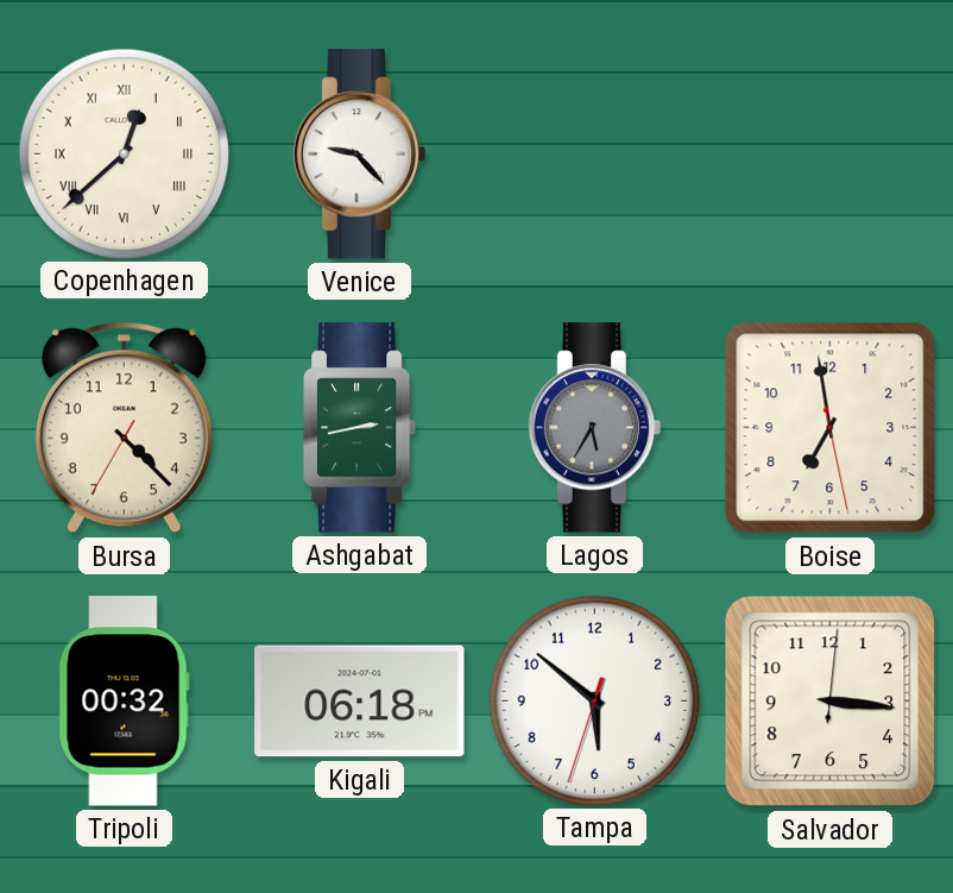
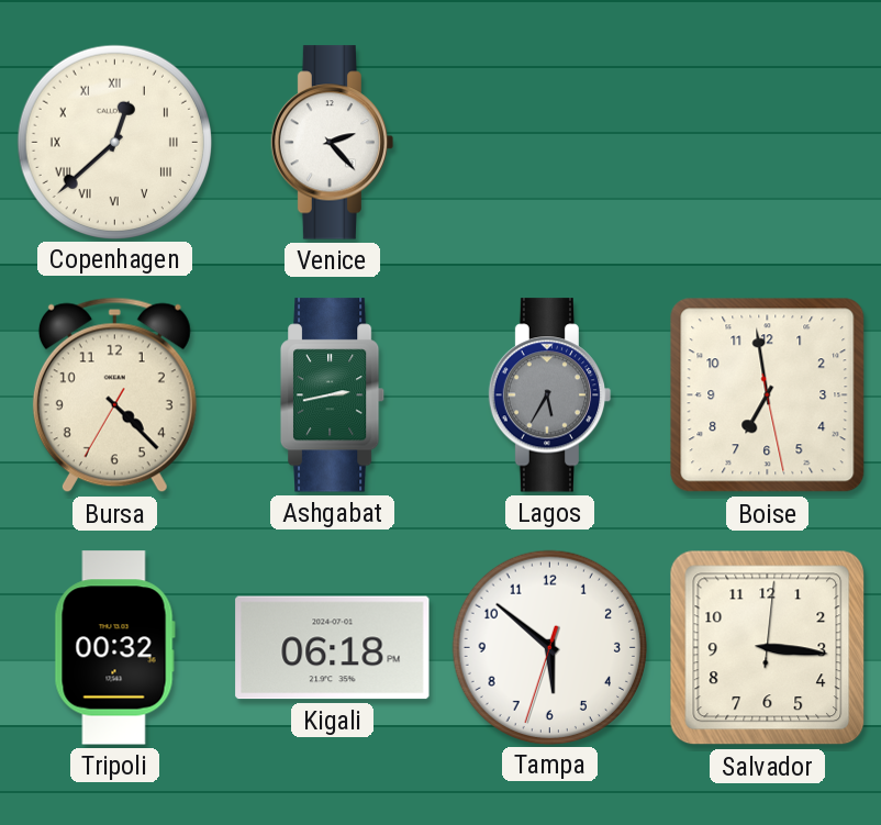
Venice: 9:23 -> 2:23
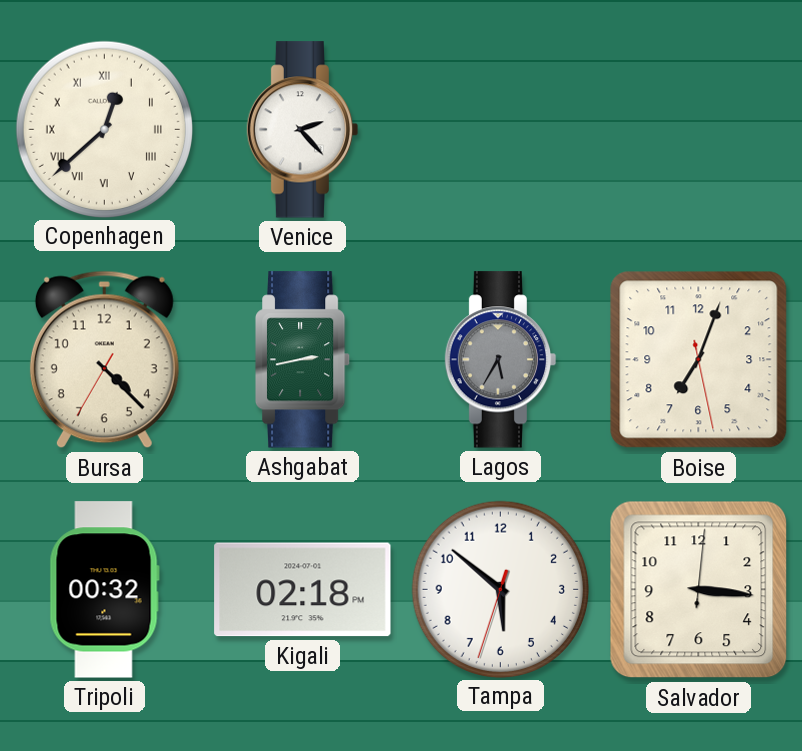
Boise: 6:58 -> 7:03
Kigali: 06:18 -> 02:18
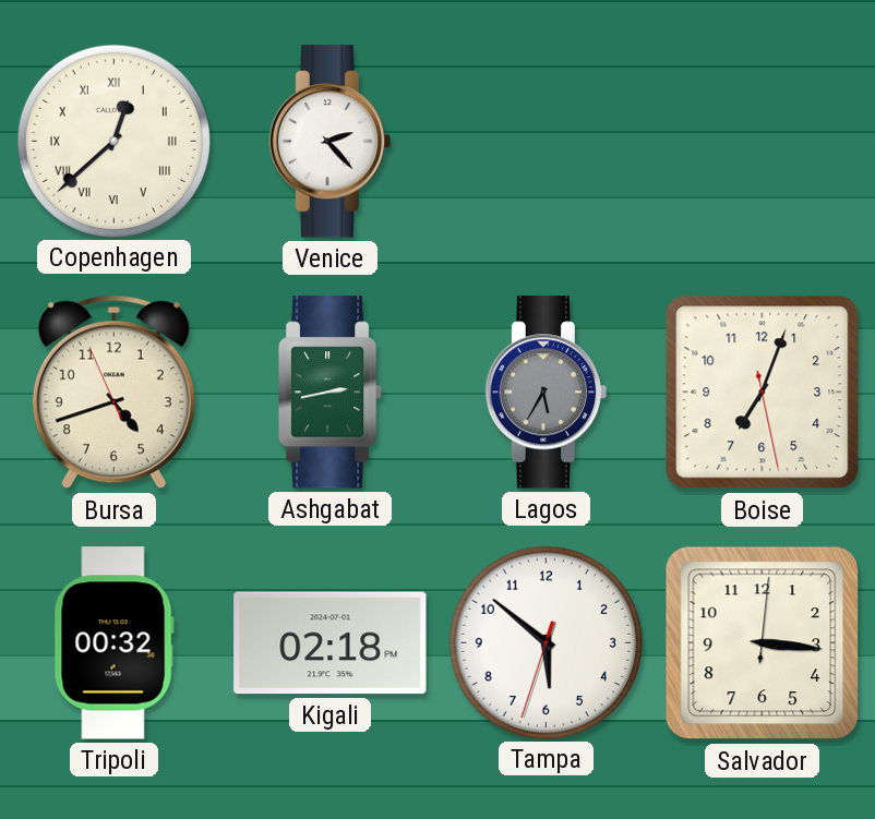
Bursa: 4:22 -> 4:41
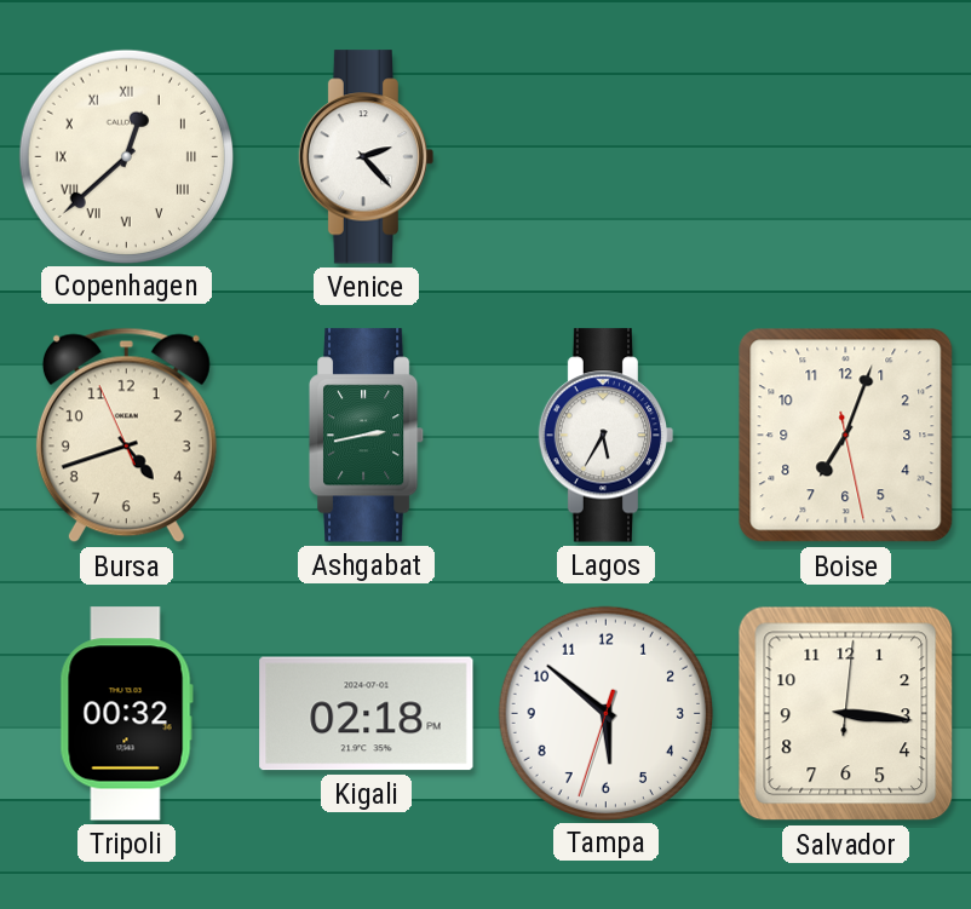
Lagos dial: grey -> white
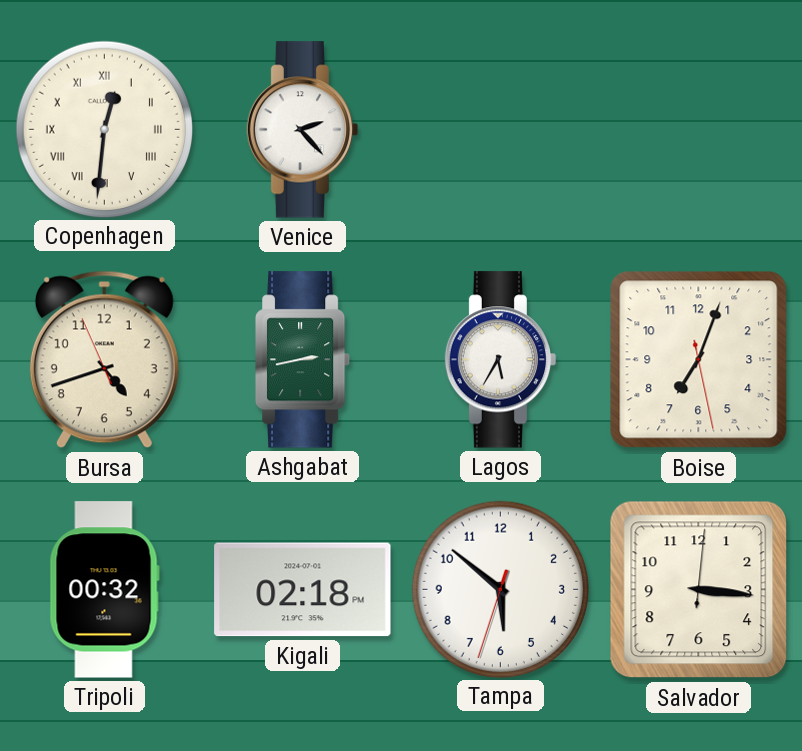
Copenhagen: 12:38 -> 12:31
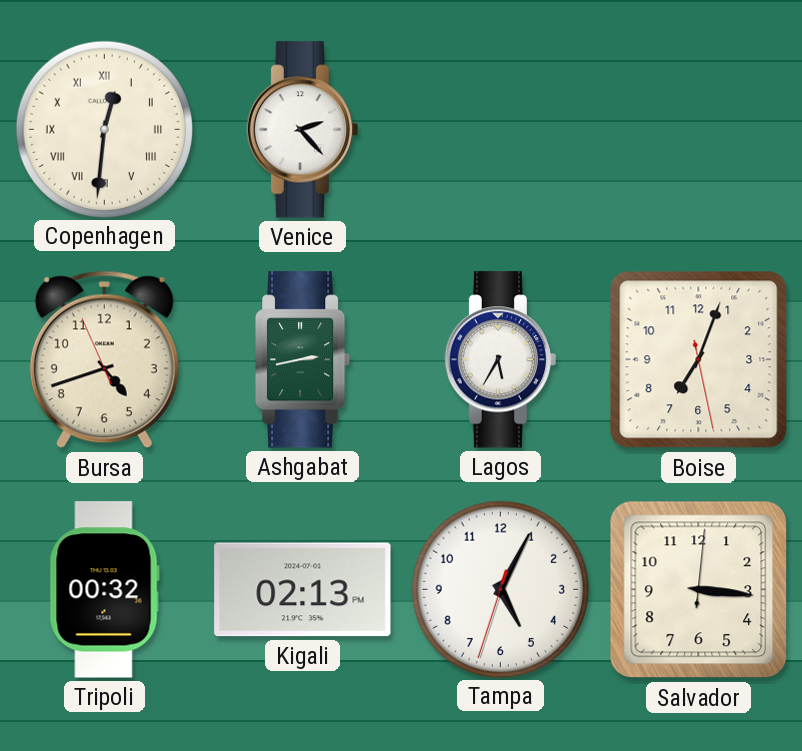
Kigali: 02:18 -> 02:13
Tampa: 5:51 -> 5:04
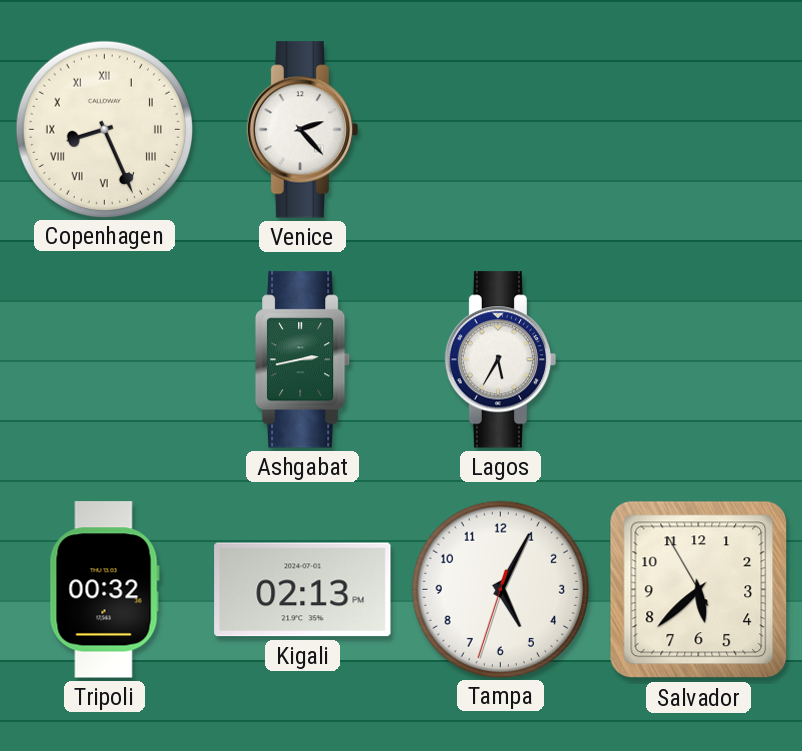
Copenhagen: 12:31 -> 8:26
Bursa: 4:41 -> none
Boise: 7:03 -> none
Salvador: 3:16 -> 5:37
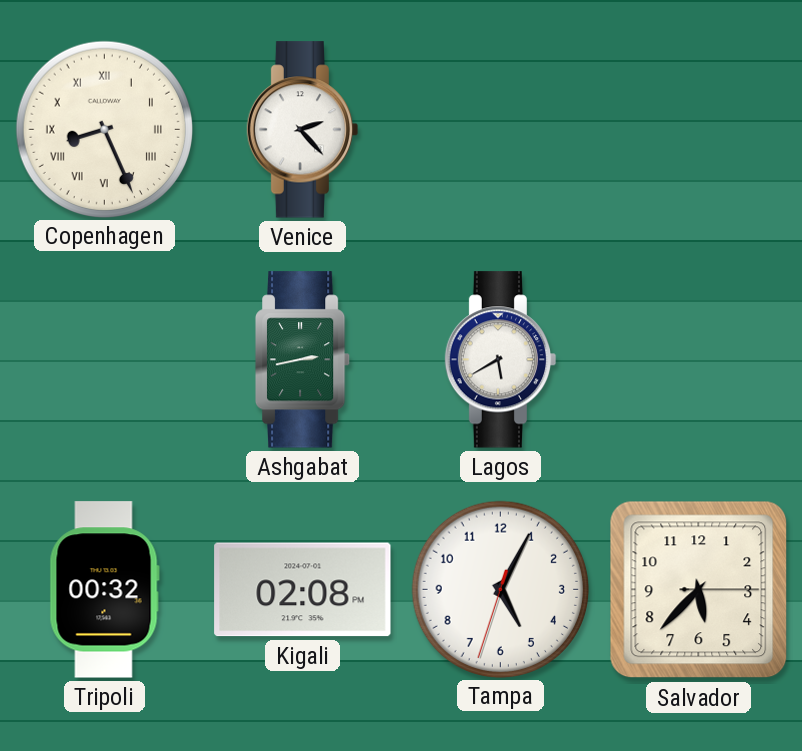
Lagos: 5:35 -> 5:40
Kigali: 02:13 -> 02:08
Salvador: 5:37:55 -> 5:37:15
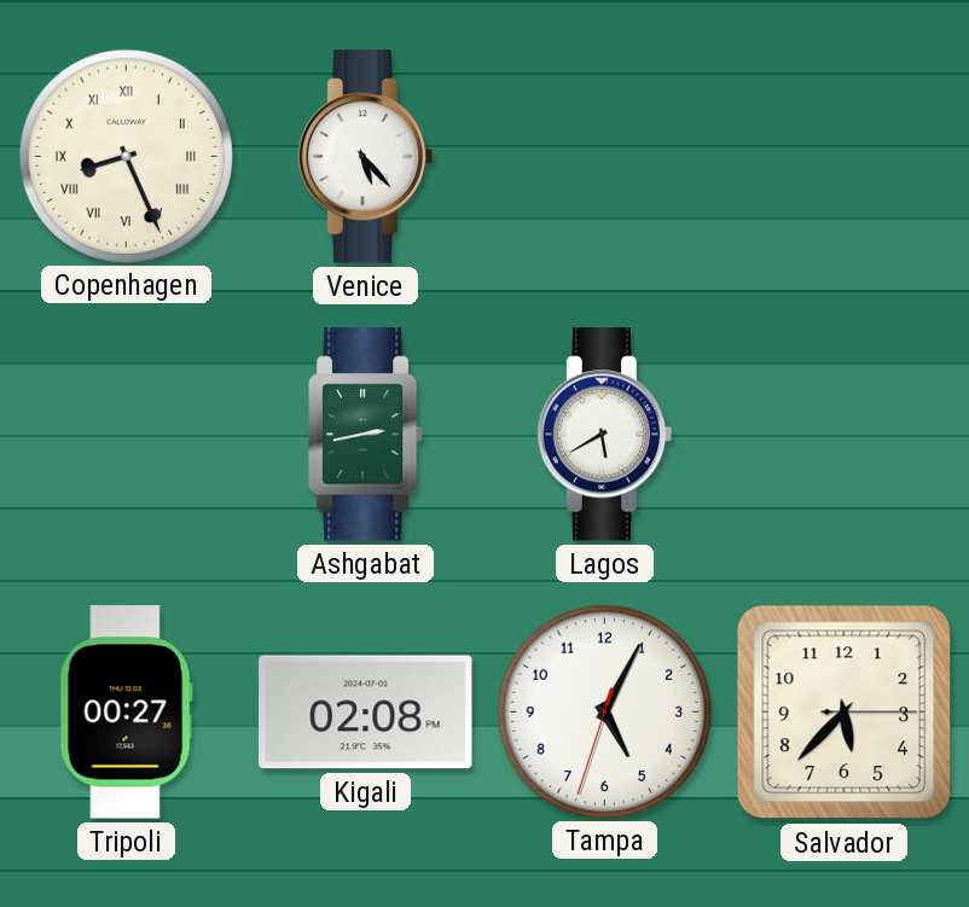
Venice: 2:23 -> 5:23
Tripoli: 00:32 -> 00:27
